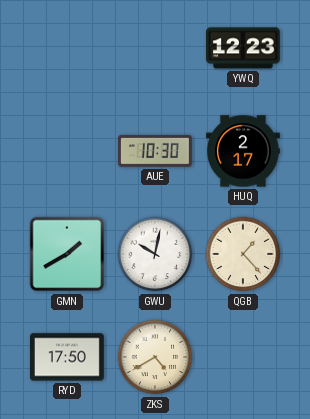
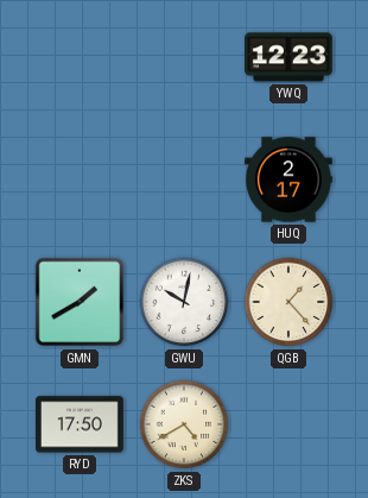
AUE: 10:30 -> none
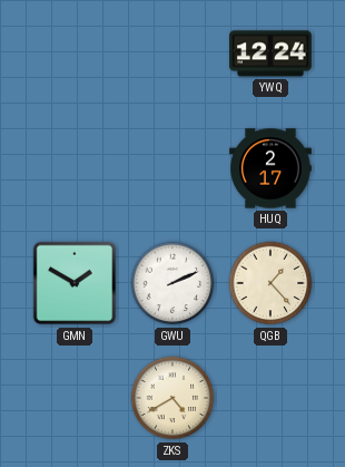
YWQ: 12:23 -> 12:24
GMN: 1:40 -> 1:50
GWU: 10:02 -> 2:11
RYD: 17:50 -> none
